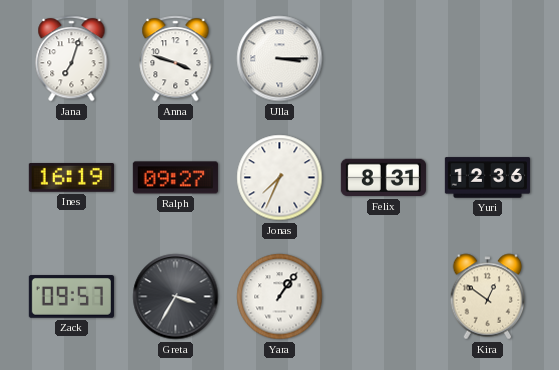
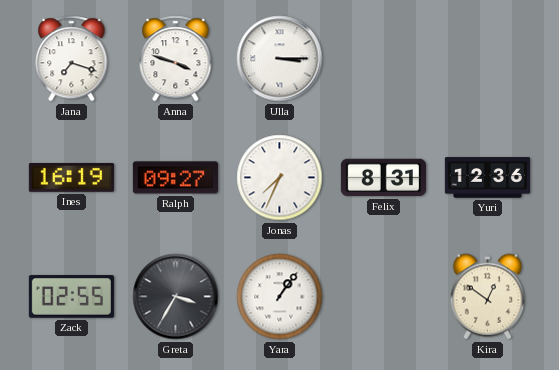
Jana: 7:03 -> 7:18
Zack: 09:57 -> 02:55
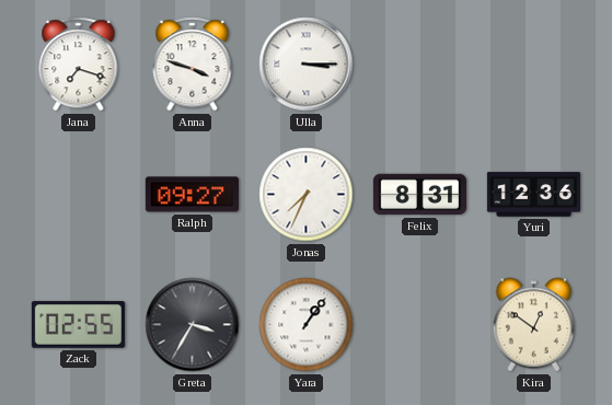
Ines: 16:19 -> none
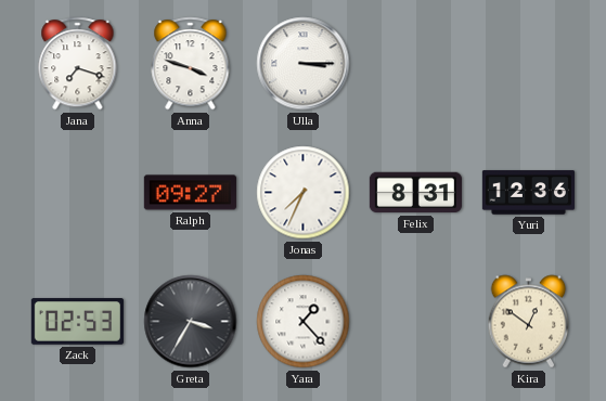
Zack: 02:55 -> 02:53
Yara: 1:06 -> 1:23
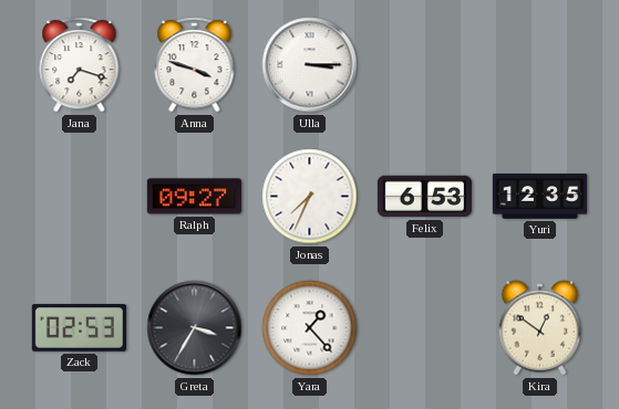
Felix: 8:31 -> 6:53
Yuri: 12:36 -> 12:35
